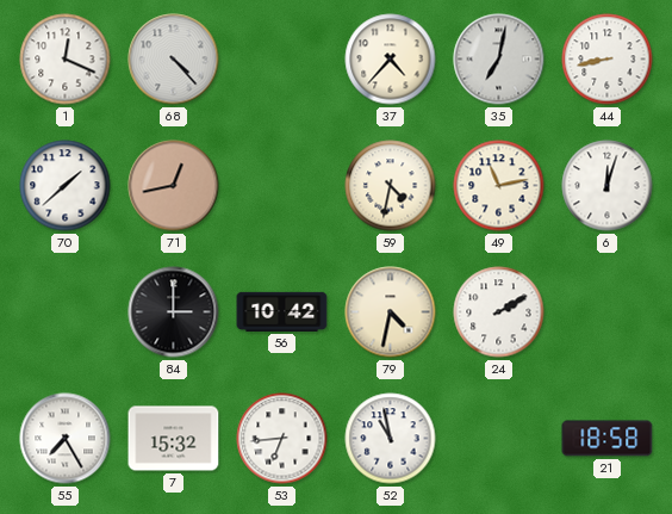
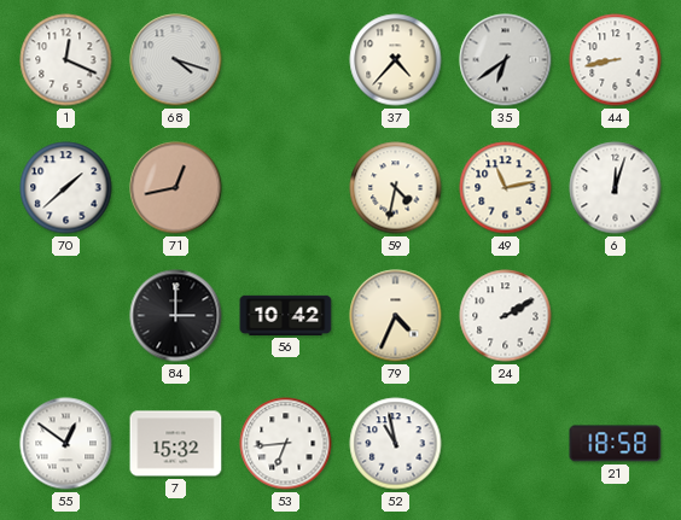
68: 4:23 -> 4:18
35: 7:02 -> 6:39
79: 4:32 -> 4:34
55: 7:25 -> 12:51
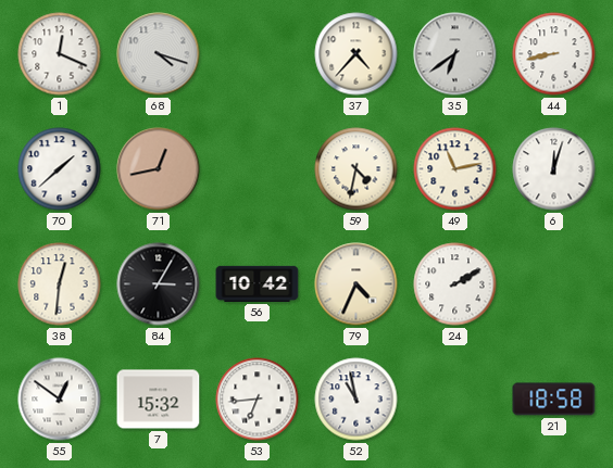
38: none -> 12:31
84: 3:00 -> 3:05
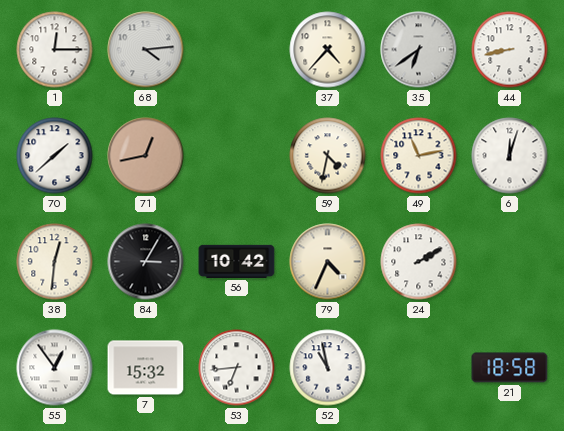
1: 12:19 -> 12:15
68: 4:18 -> 4:14
55: 12:51 -> 12:54
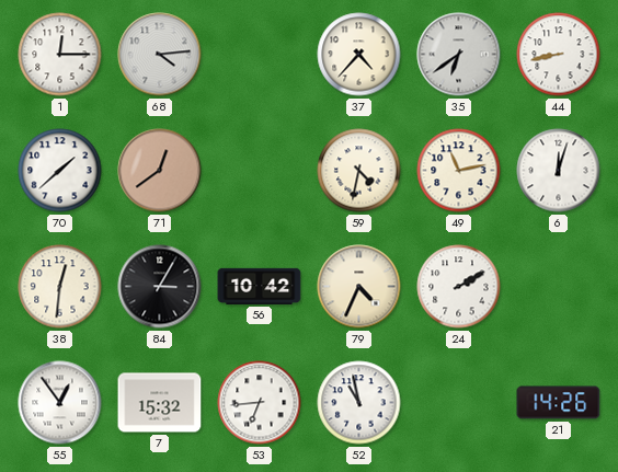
71: 12:43 -> 12:39
21: 18:58 -> 14:26
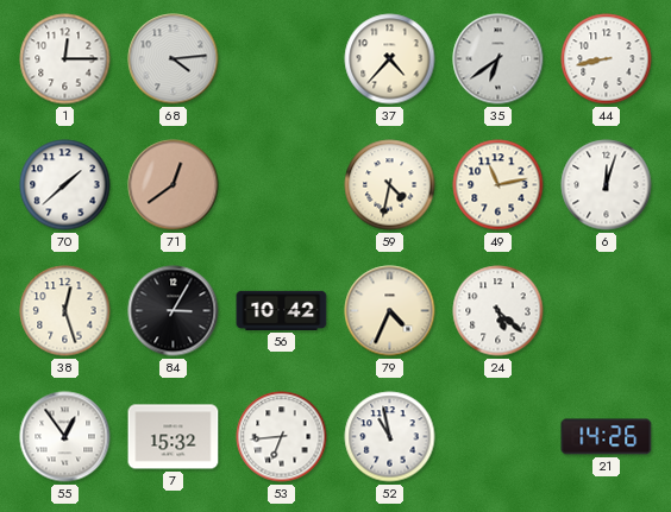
38: 12:31 -> 12:27
24: 2:10 -> 5:22
